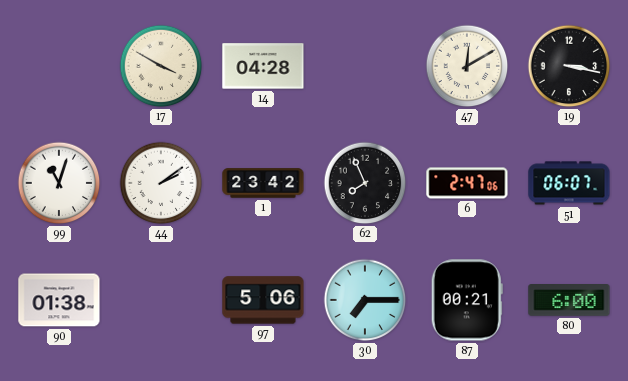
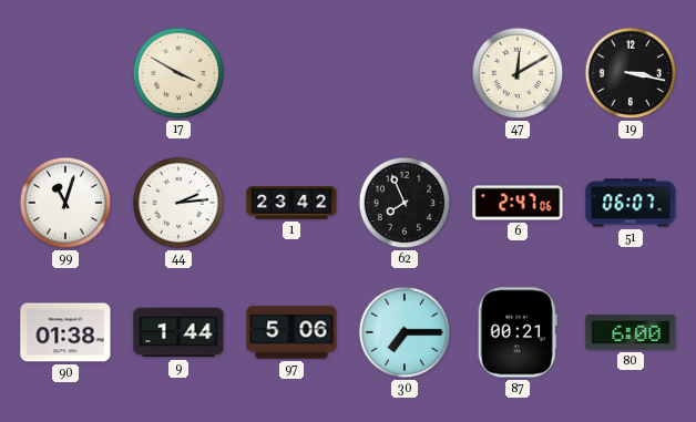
14: 04:28 -> none
44: 2:09 -> 2:14
9: none -> 1:44
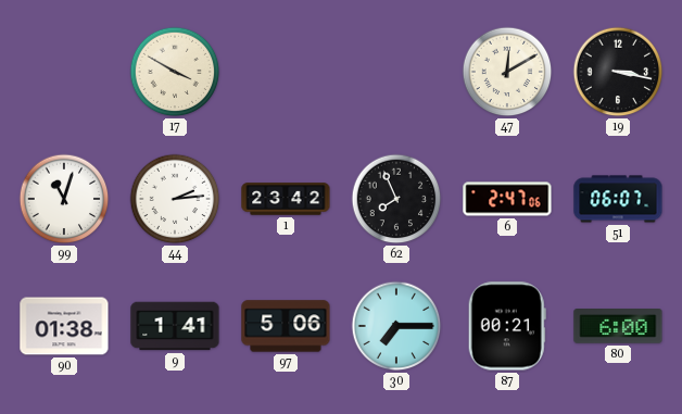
9: 1:44 -> 1:41
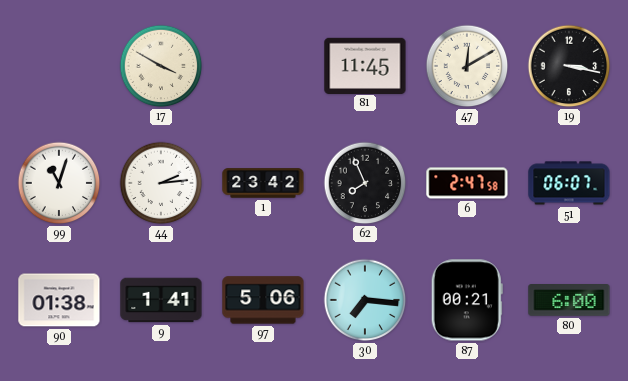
81: none -> 11:45
6: 2:47:06 -> 2:47:58
30: 7:15 -> 7:16
